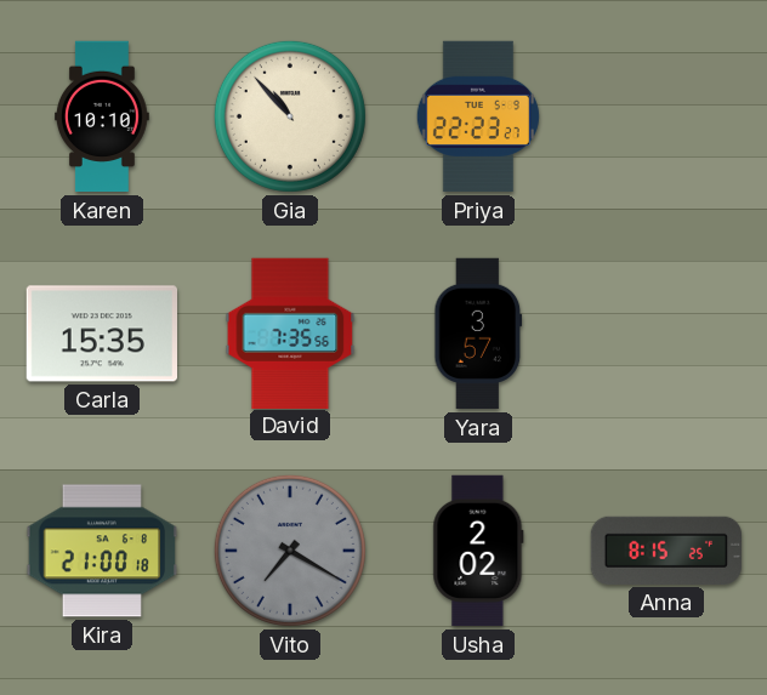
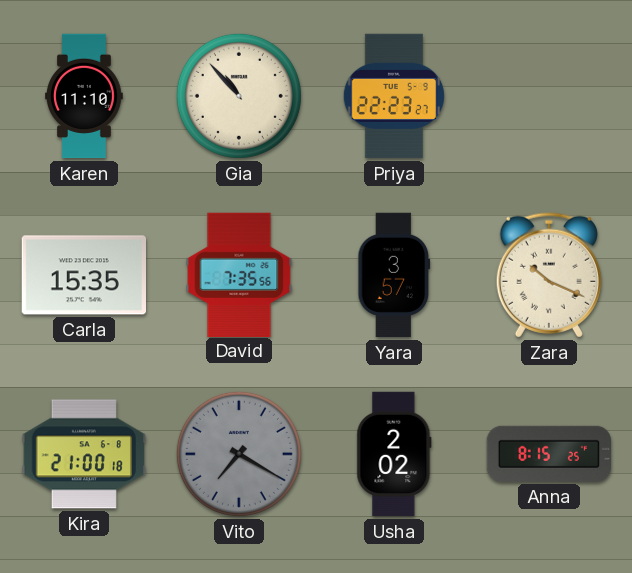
Karen: 10:10 -> 11:10
Zara: none -> 10:19
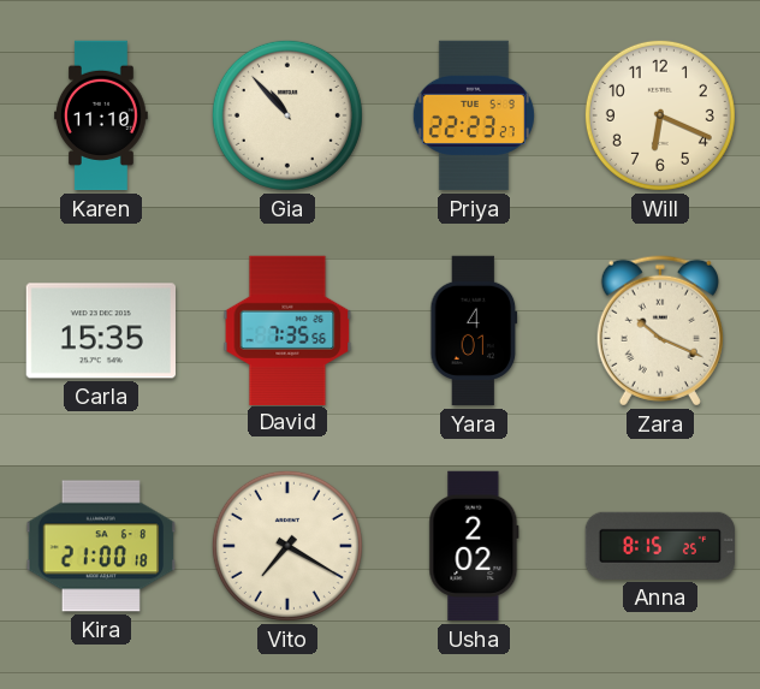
Will: none -> 6:19
Yara: 3:57 -> 4:01
Vito dial: grey -> cream
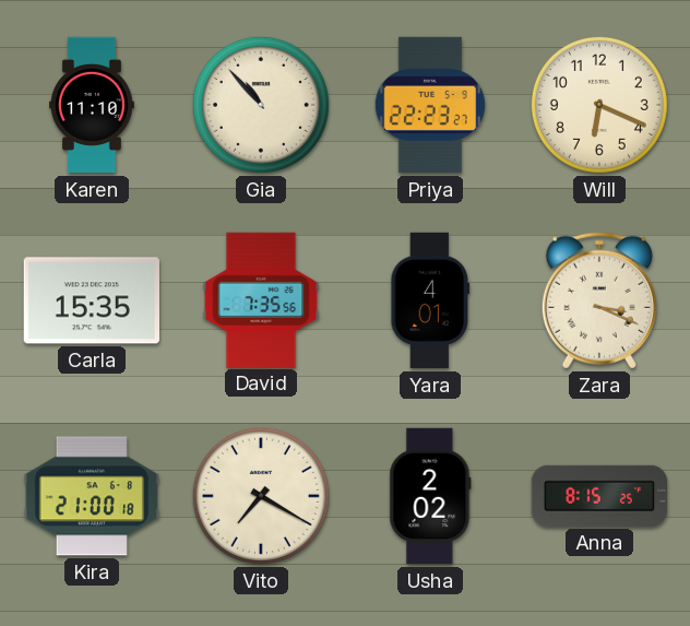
Zara: 10:19 -> 3:19
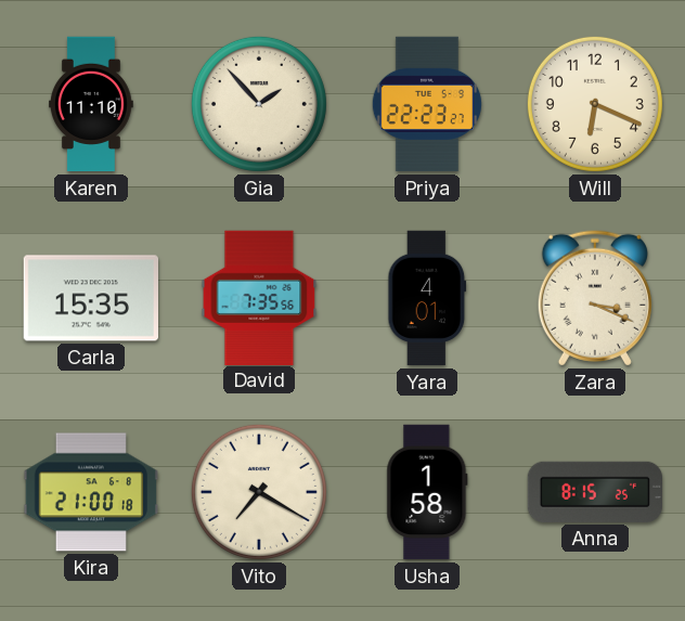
Gia: 10:53 -> 1:53
Usha: 2:02 -> 1:58
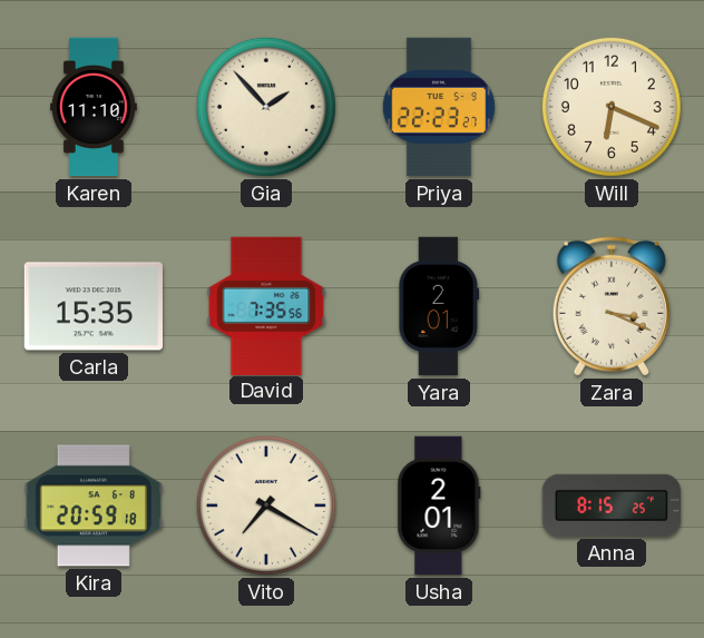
Yara: 4:01 -> 2:01
Kira: 21:00 -> 20:59
Usha: 1:58 -> 2:01
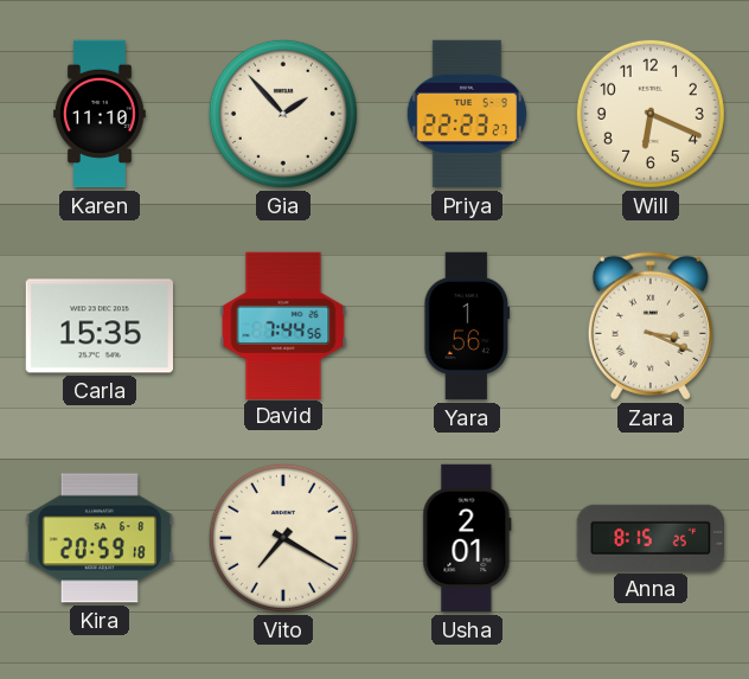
David: 7:35 -> 7:44
Yara: 2:01 -> 1:56
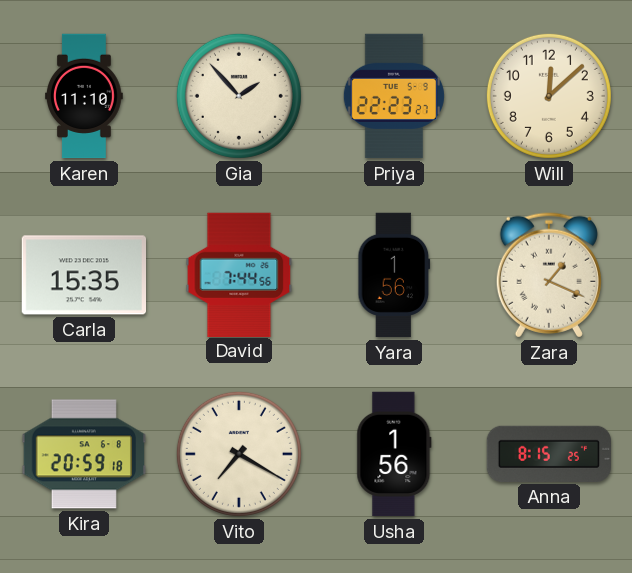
Will: 6:19 -> 12:08
Zara: 3:19 -> 1:19
Usha: 2:01 -> 1:56
